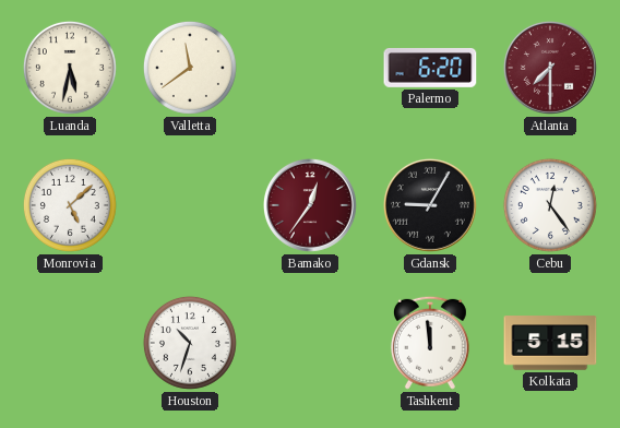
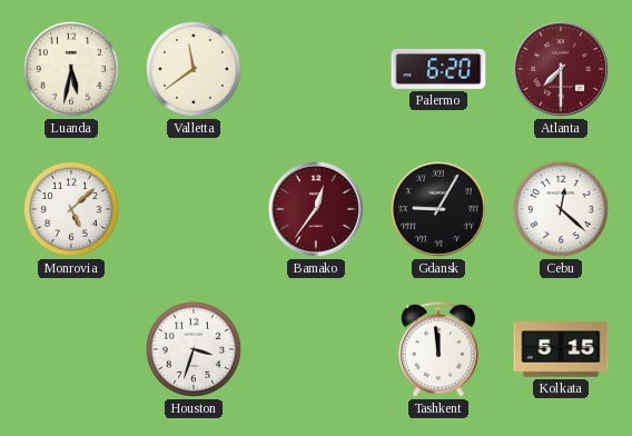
Cebu: 12:24 -> 12:22
Houston: 10:33 -> 3:33
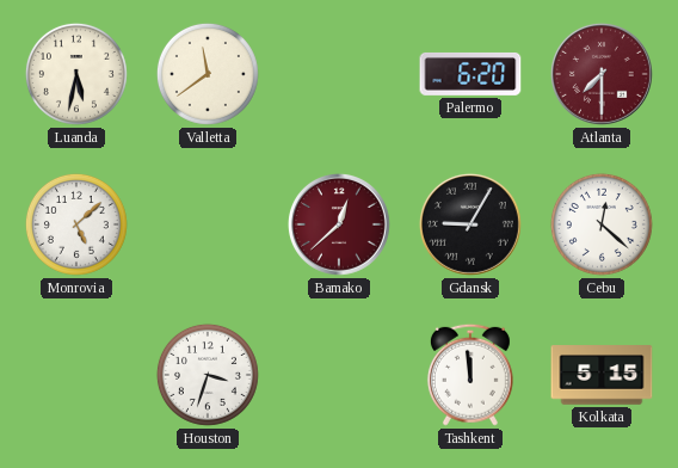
Bamako: 12:36 -> 12:38
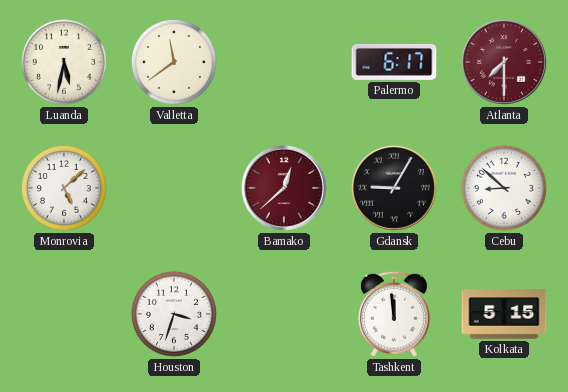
Palermo: 6:20 -> 6:17
Cebu: 12:22 -> 8:52
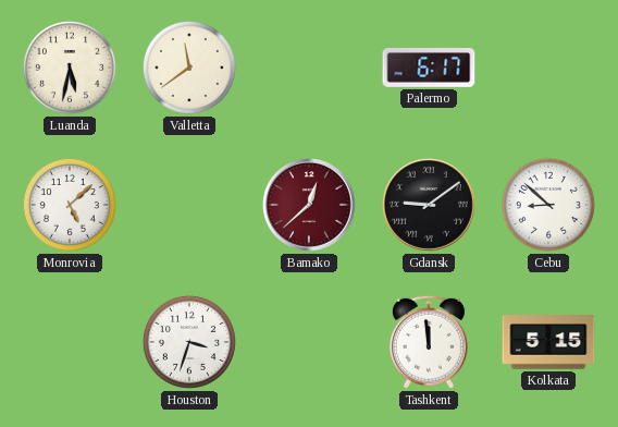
Atlanta: 7:30 -> none
Gdansk: 9:05 -> 9:09
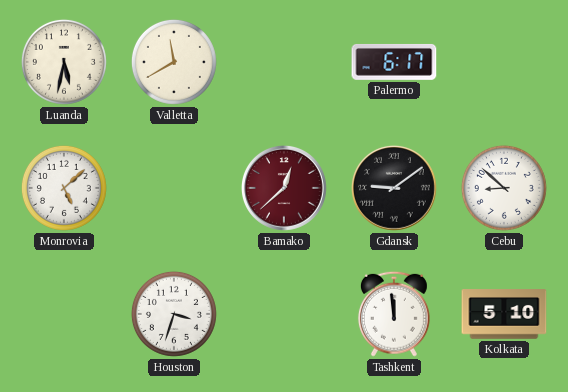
Valletta: 11:39 -> 11:40
Kolkata: 5:15 -> 5:10
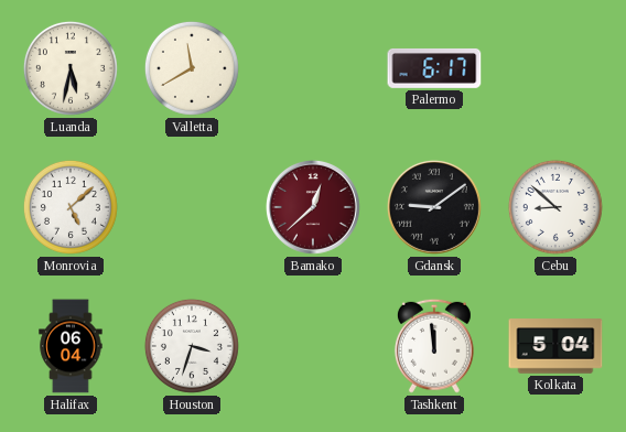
Halifax: none -> 06:04
Kolkata: 5:10 -> 5:04
